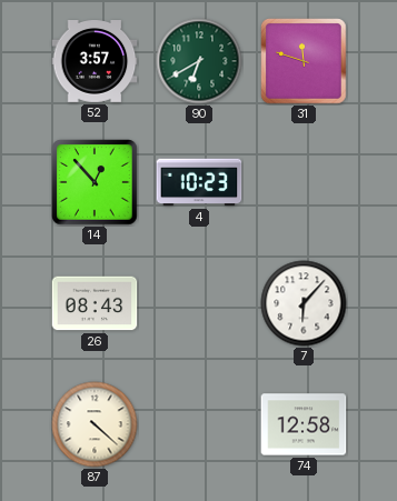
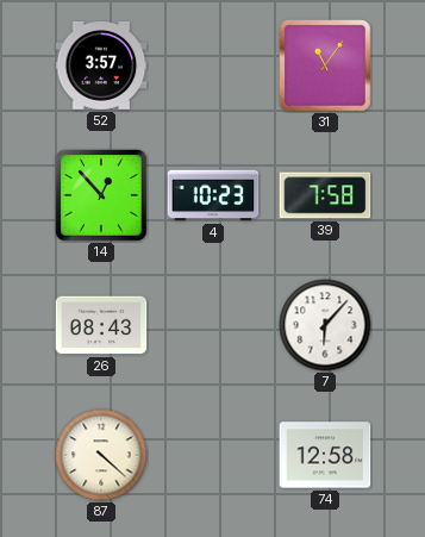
90: 6:40 -> none
31: 11:48 -> 11:06
39: none -> 7:58
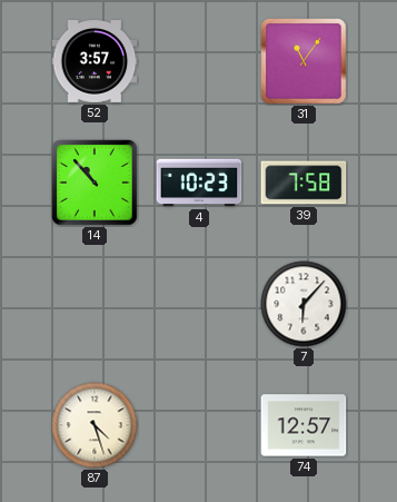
14: 12:53 -> 10:53
26: 08:43 -> none
87: 4:22 -> 4:27
74: 12:58 -> 12:57
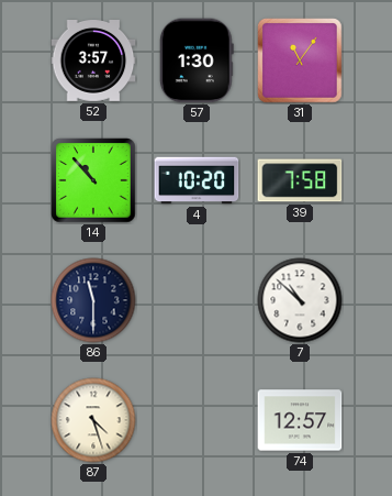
57: none -> 1:30
4: 10:23 -> 10:20
86: none -> 11:30
7: 6:07 -> 10:52
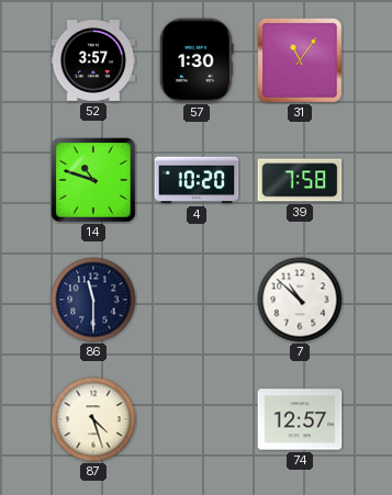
14: 10:53 -> 10:48
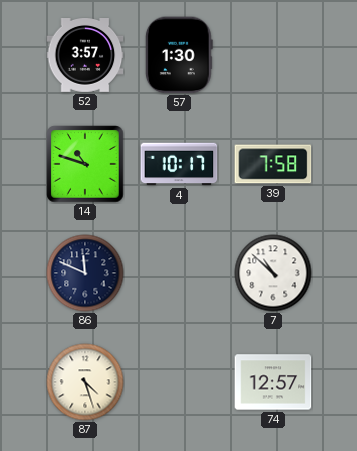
31: 11:06 -> none
4: 10:20 -> 10:17
86: 11:30 -> 11:49
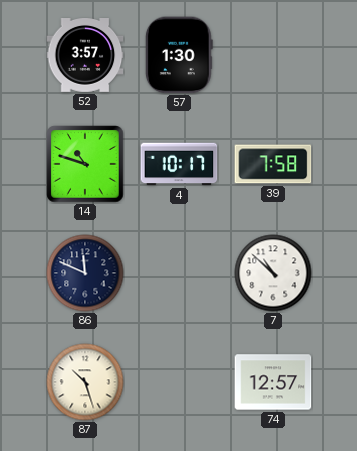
87: 4:27 -> 10:27
